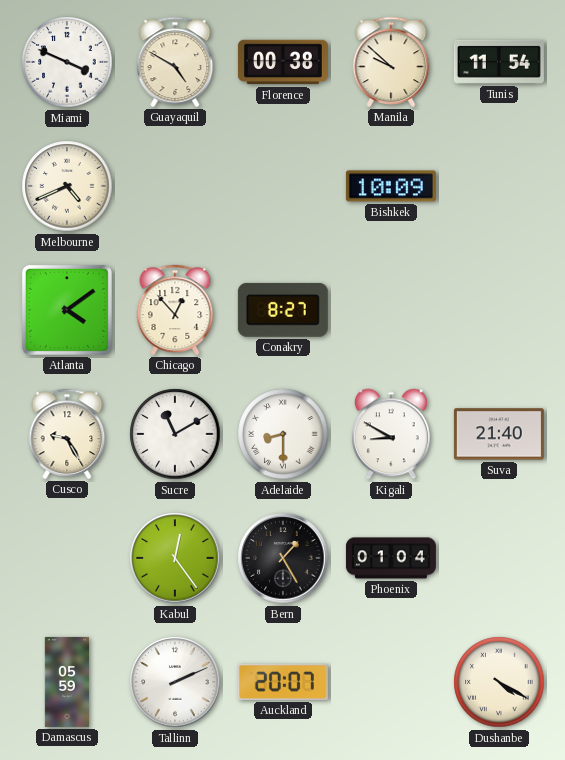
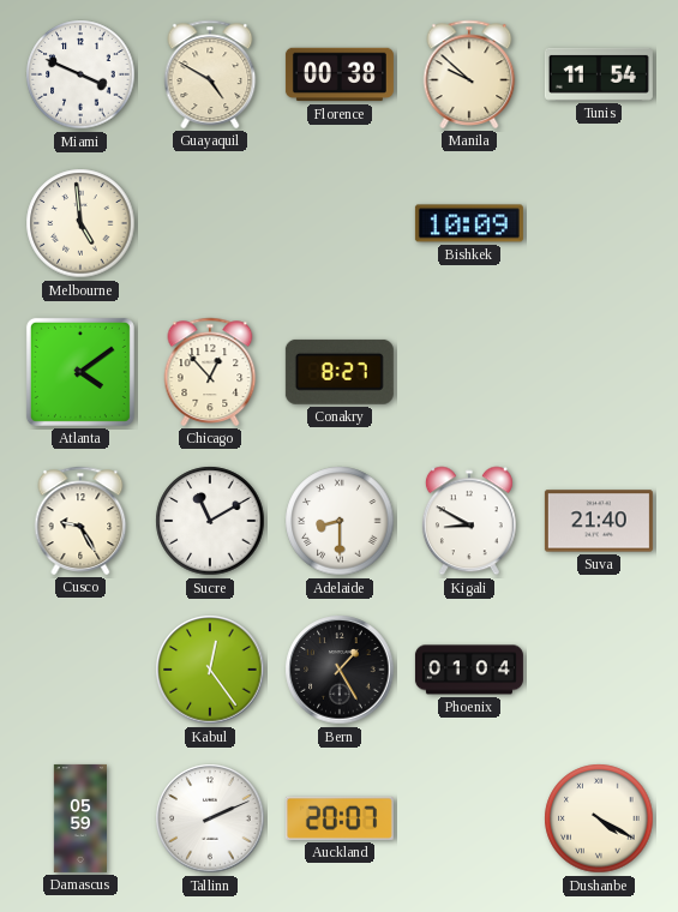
Melbourne: 4:41 -> 4:59
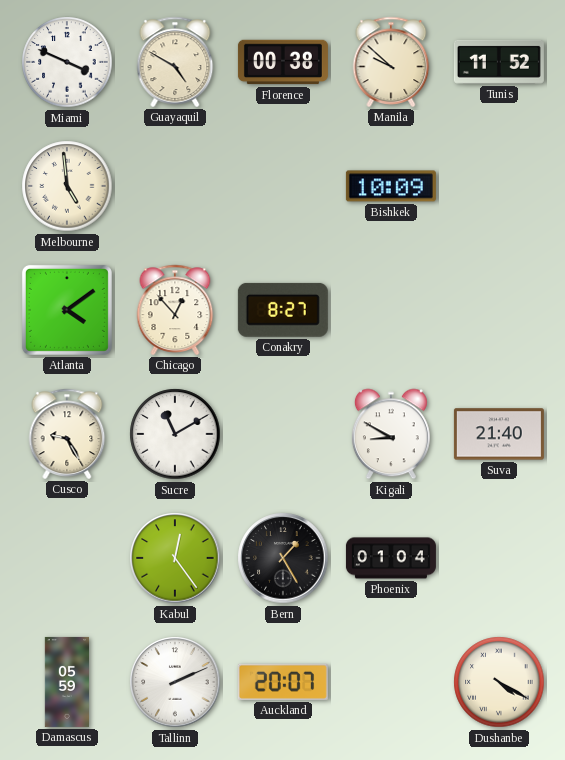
Tunis: 11:54 -> 11:52
Adelaide: 8:30 -> none
